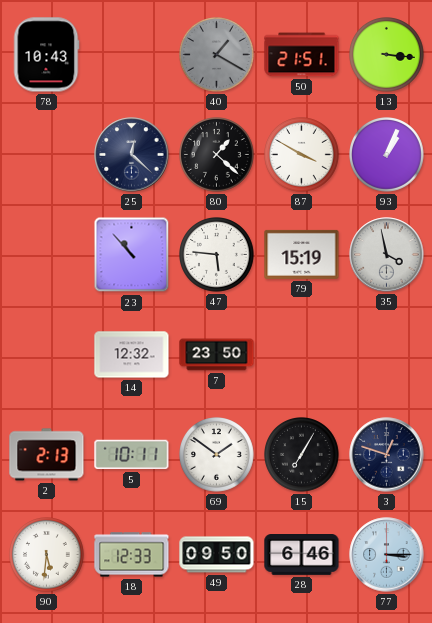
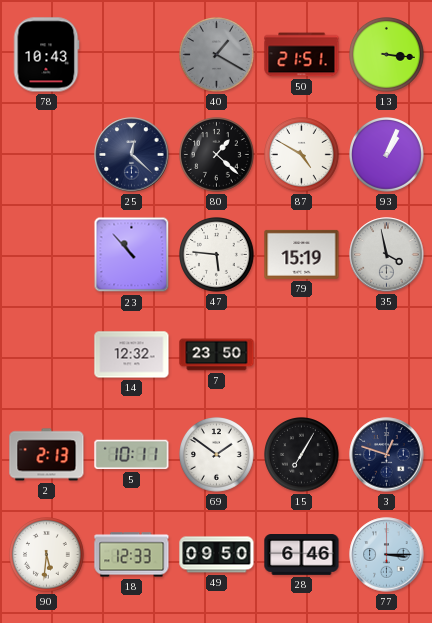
87: 3:50 -> 4:50
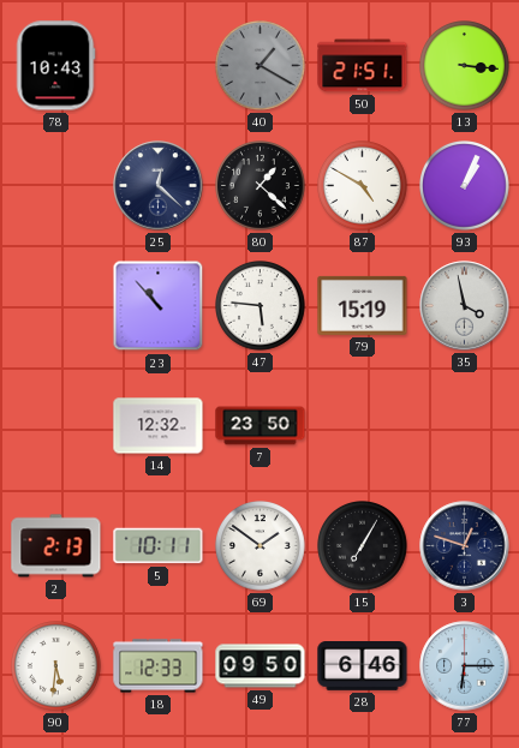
77: 3:15 -> 6:15
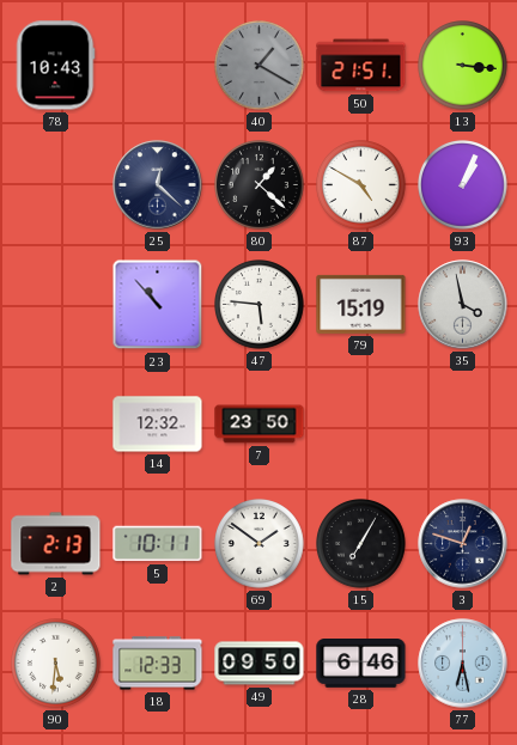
77: 6:15 -> 6:28
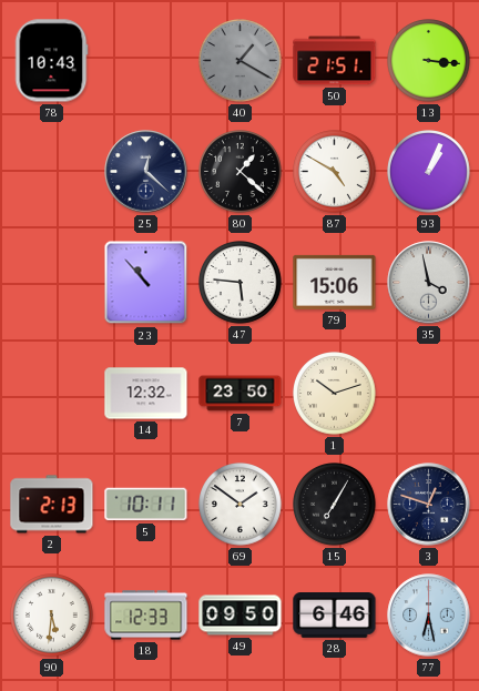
79: 15:19 -> 15:06
1: none -> 10:12
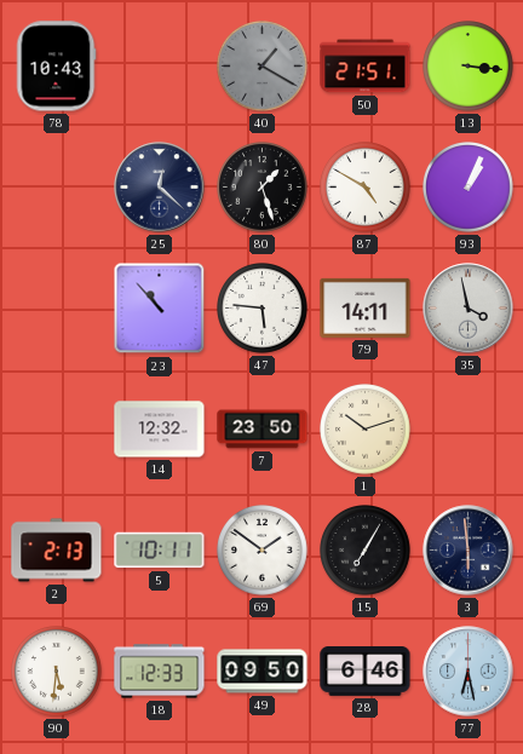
80: 1:22 -> 1:27
79: 15:06 -> 14:11
3: 12:48 -> 5:59
